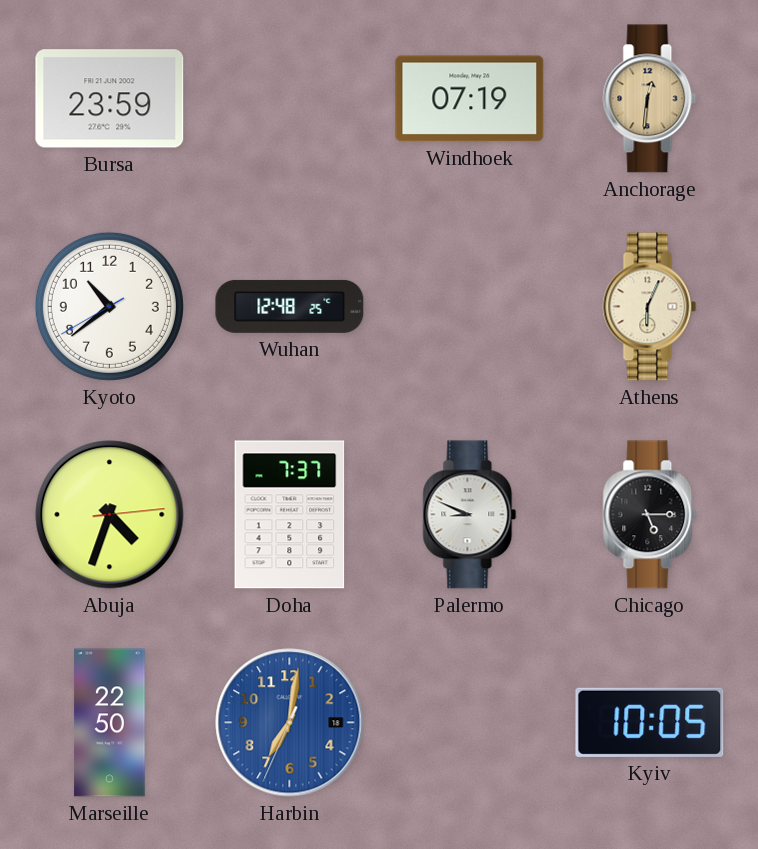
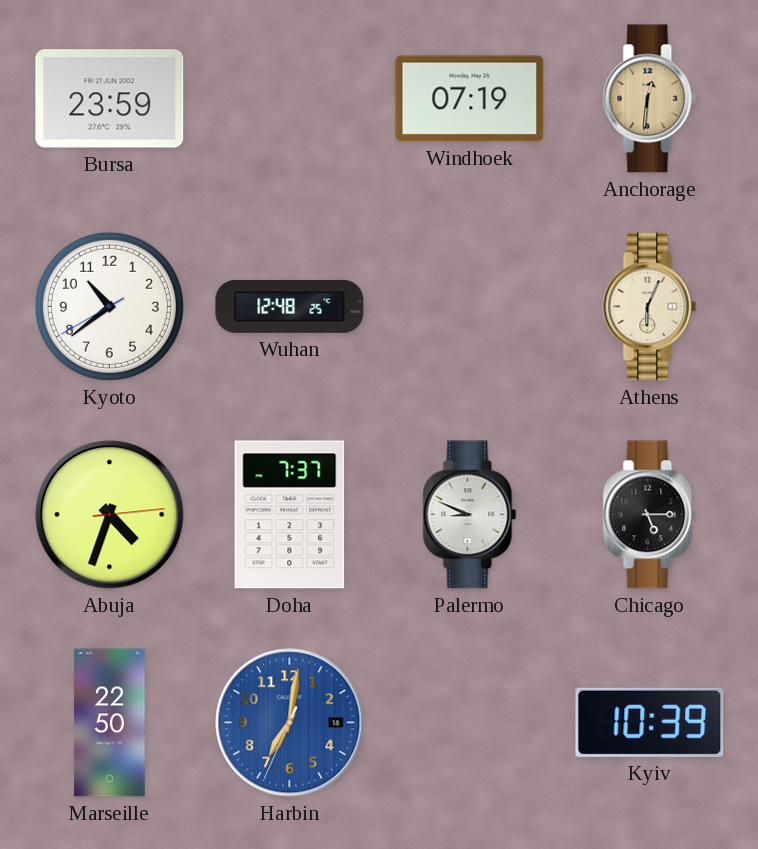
Kyiv: 10:05 -> 10:39
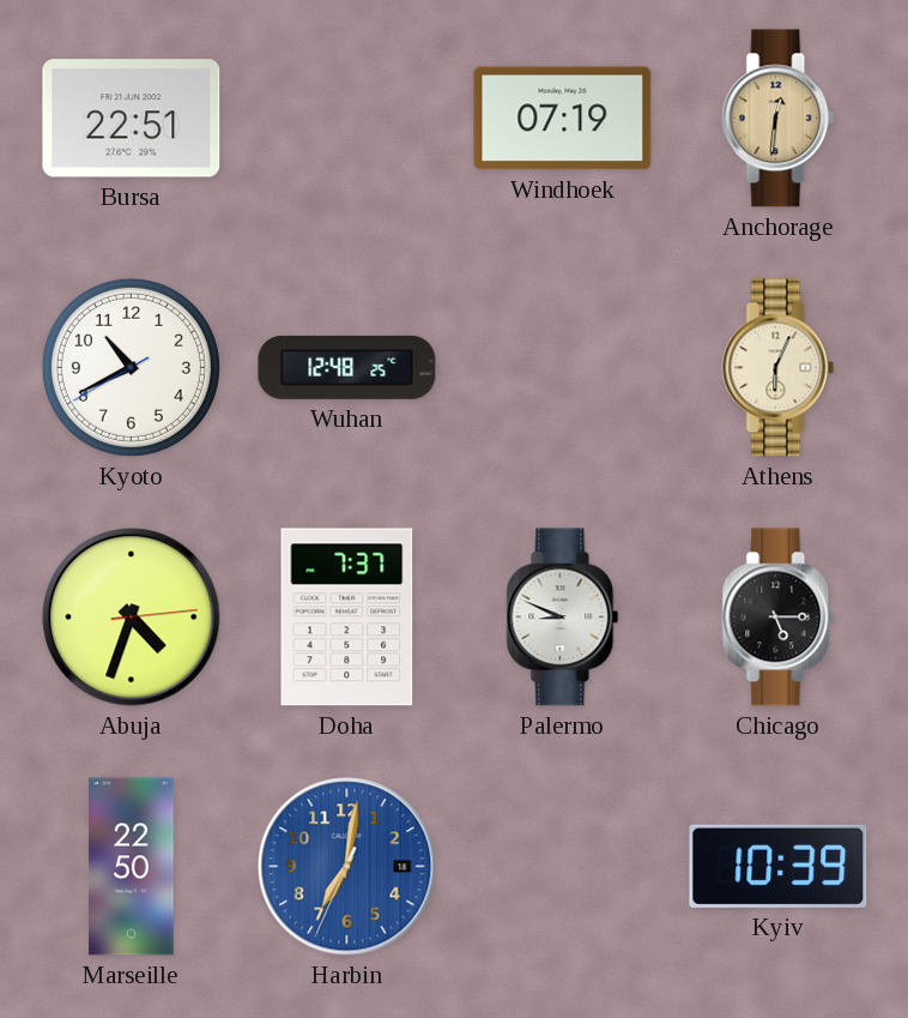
Bursa: 23:59 -> 22:51
Kyoto: 10:38 -> 10:40
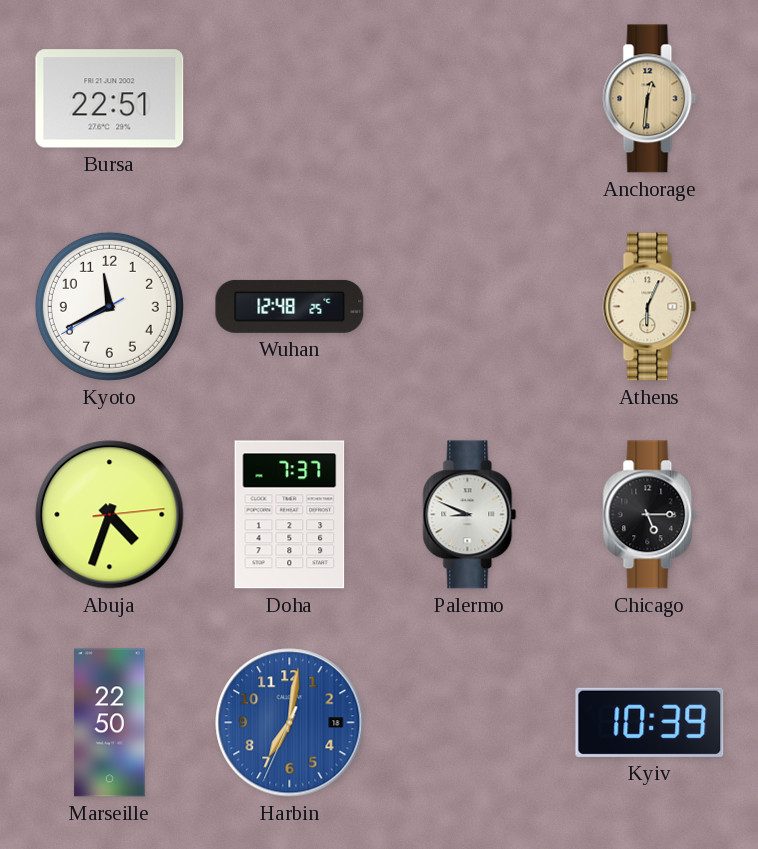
Windhoek: 07:19 -> none
Kyoto: 10:40 -> 11:40
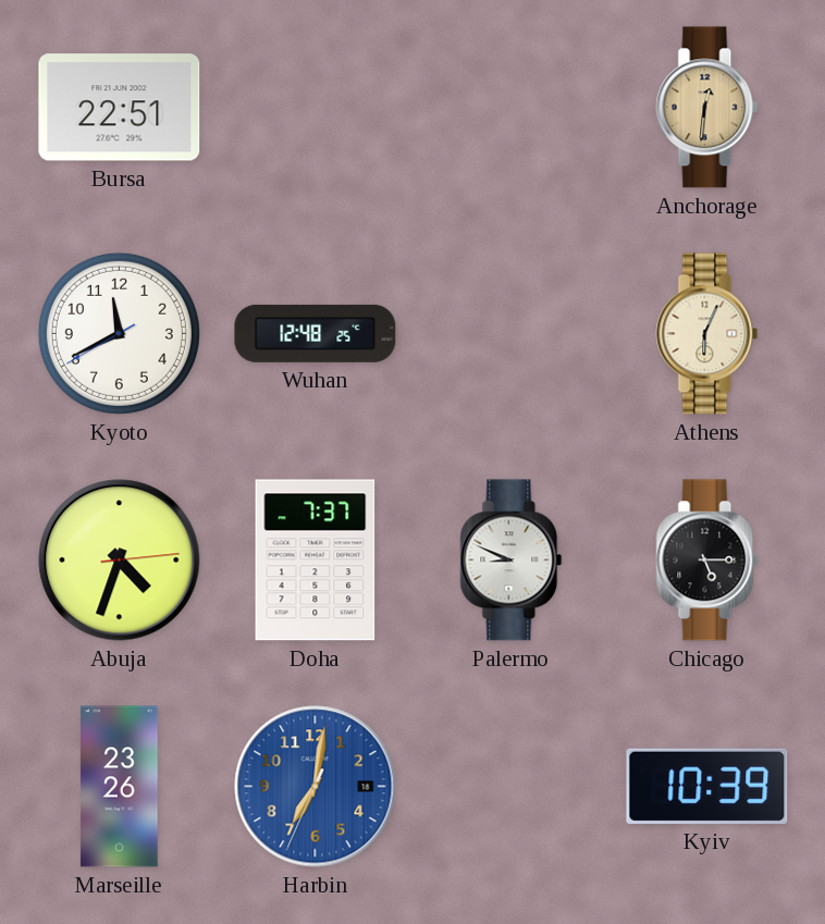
Marseille: 22:50 -> 23:26
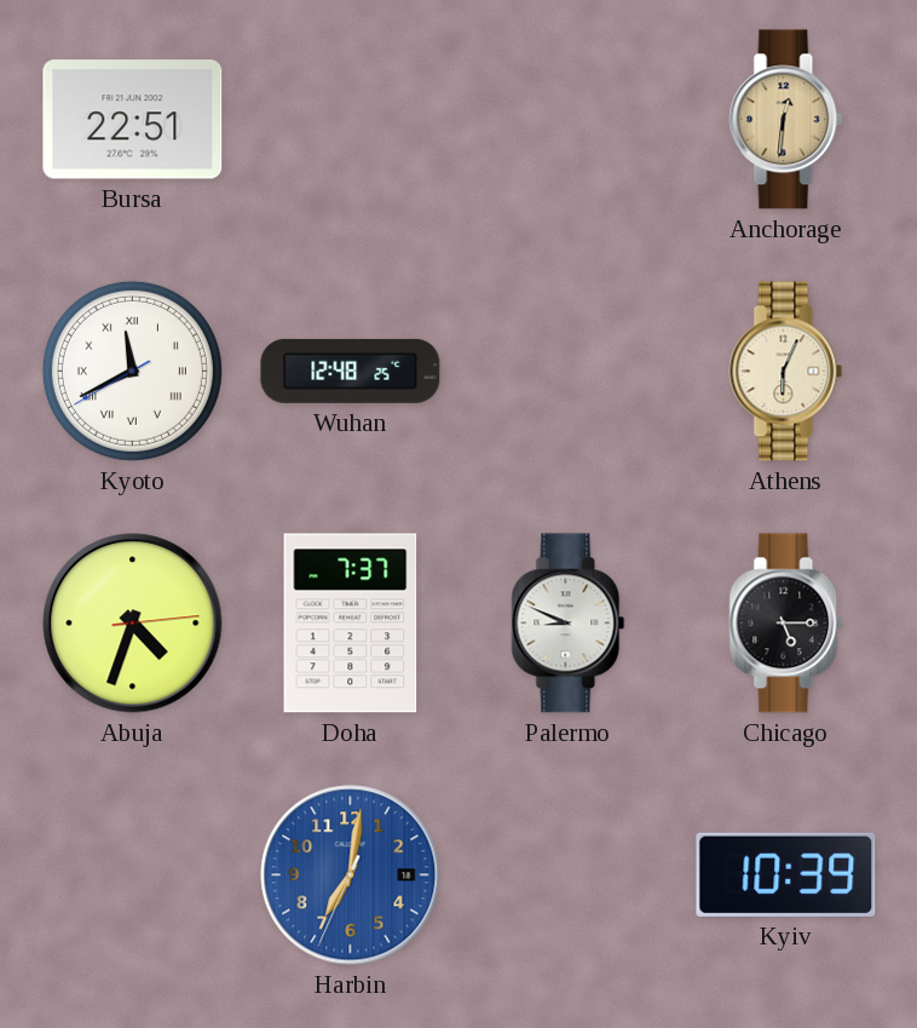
Kyoto numerals: Arabic -> Roman
Marseille: 23:26 -> none
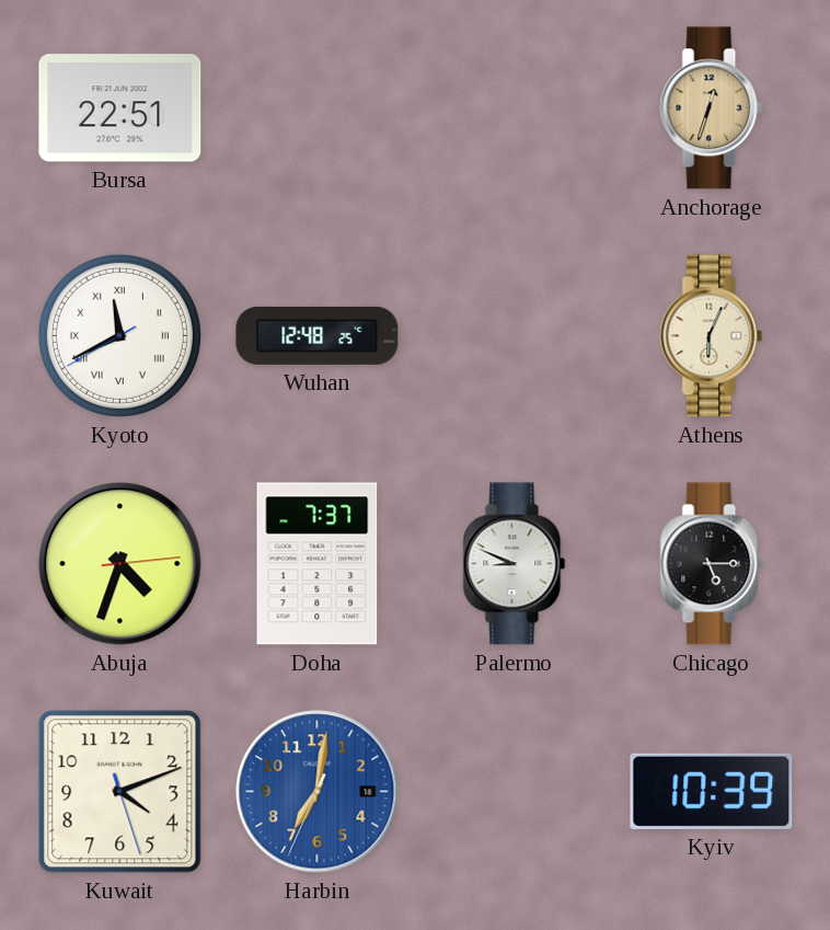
Anchorage: 12:31 -> 12:33
Kuwait: none -> 4:11
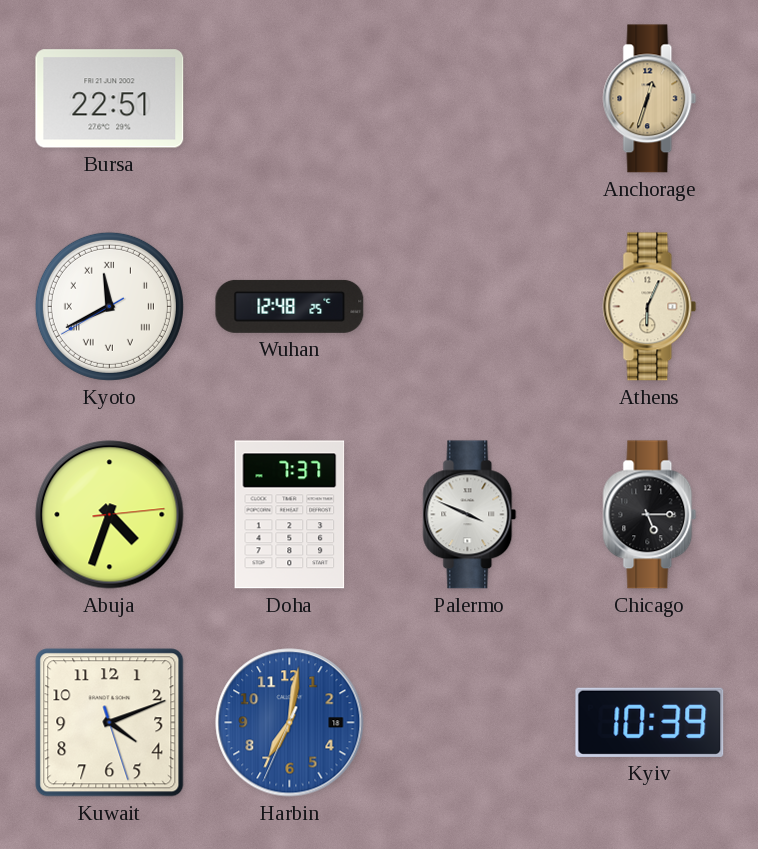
Palermo: 8:49 -> 3:49
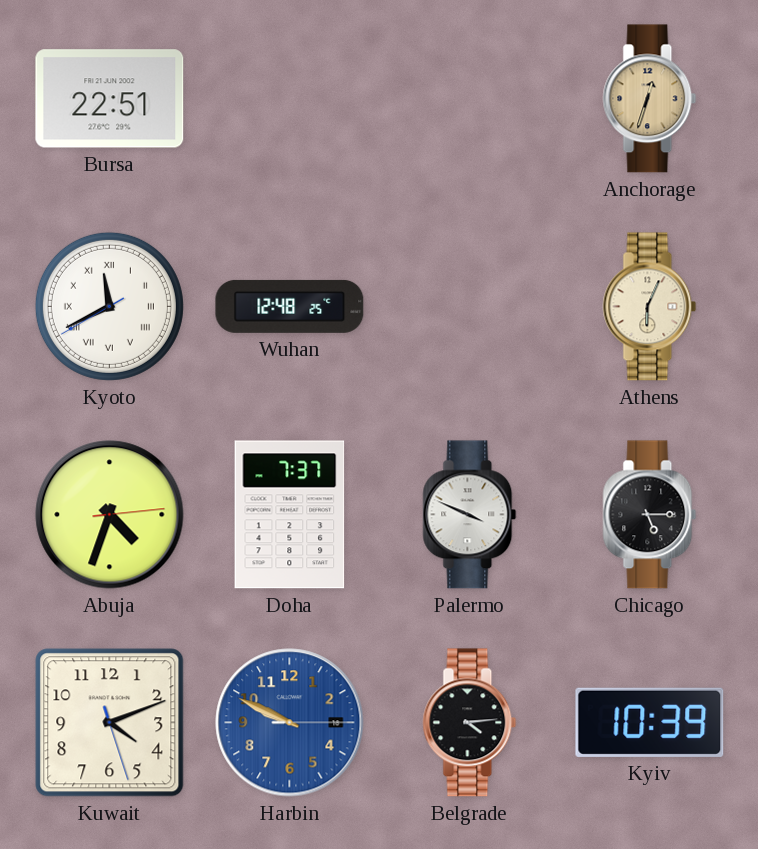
Harbin: 7:01 -> 9:49
Belgrade: none -> 4:14
